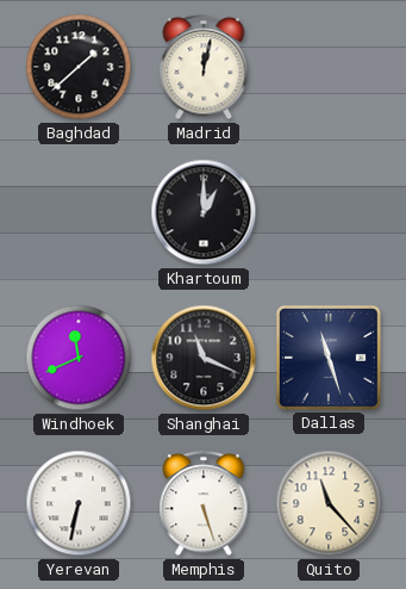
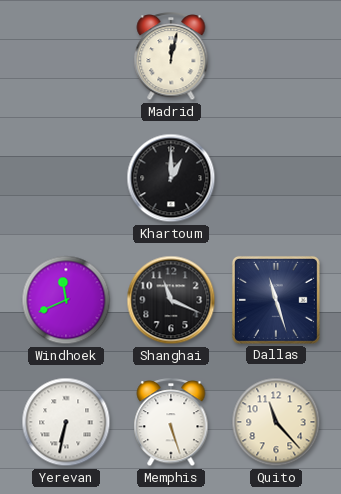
Baghdad: 1:38 -> none
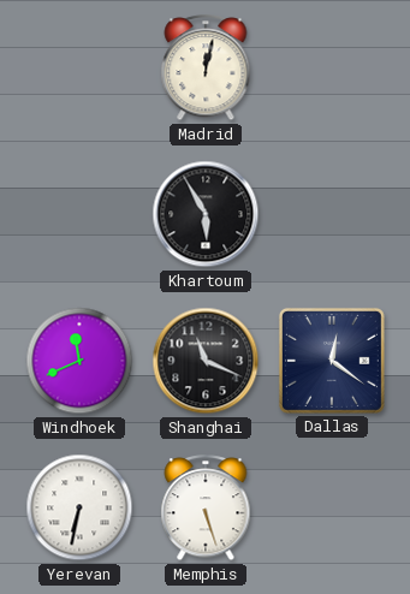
Khartoum: 1:00 -> 5:55
Dallas: 11:27 -> 12:21
Quito: 11:23 -> none
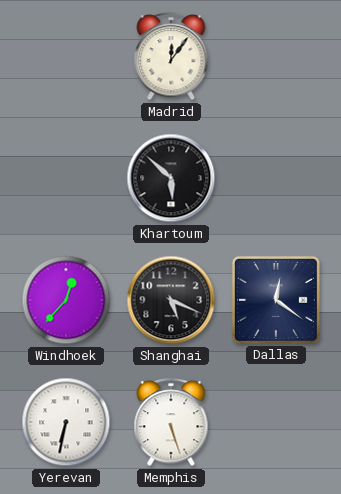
Madrid: 12:02 -> 12:06
Khartoum: 5:55 -> 5:52
Windhoek: 11:41 -> 12:37
Shanghai: 11:19 -> 5:19
